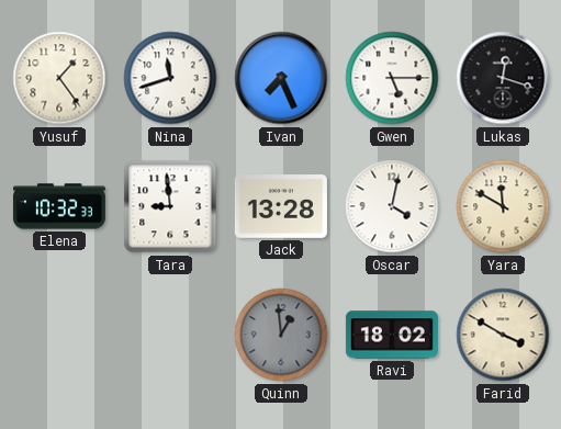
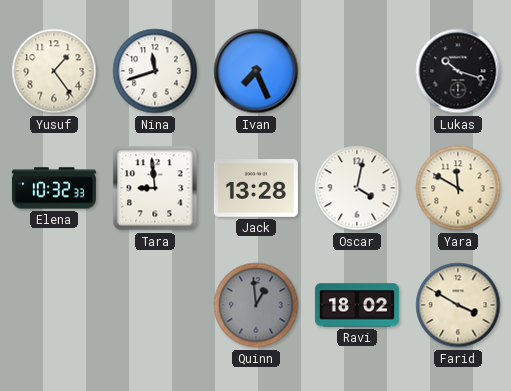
Gwen: 5:15 -> none
Lukas: 12:18 -> 10:18
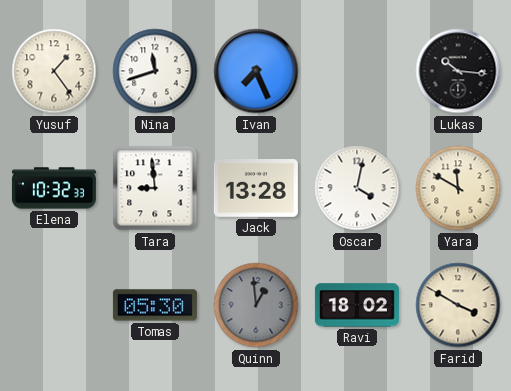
Lukas: 10:18 -> 10:16
Tomas: none -> 05:30
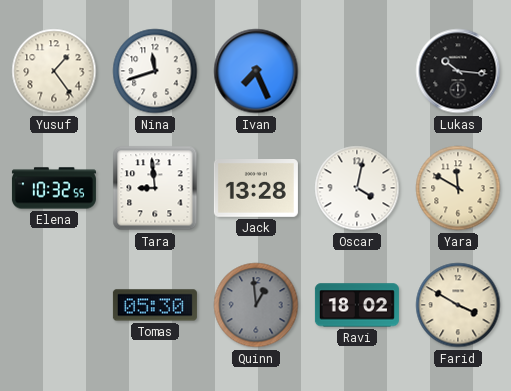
Elena: 10:32:33 -> 10:32:55
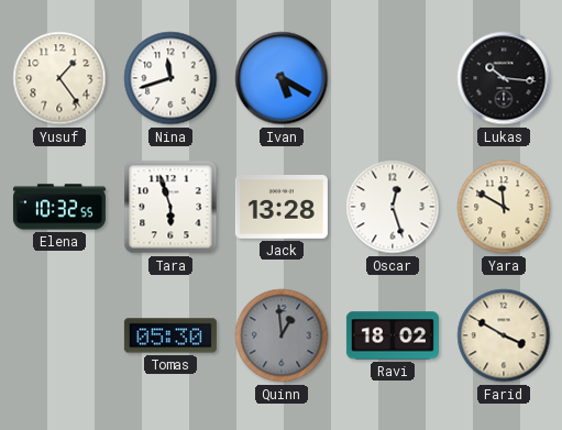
Ivan: 7:26 -> 5:20
Tara: 8:59 -> 5:57
Oscar: 4:02 -> 12:27
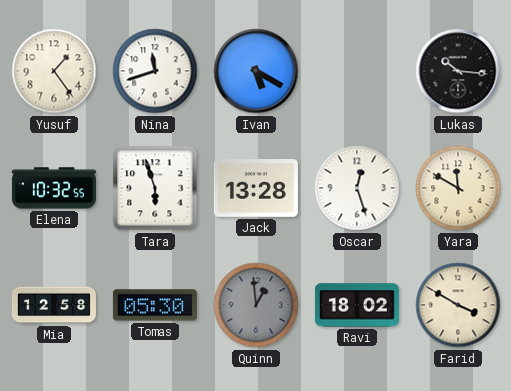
Mia: none -> 12:58
